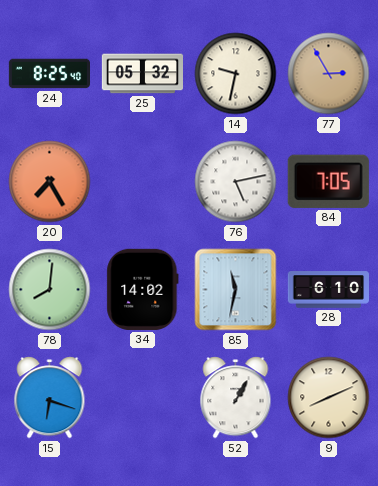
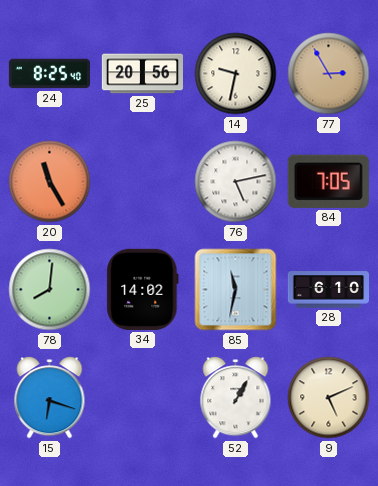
25: 05:32 -> 20:56
20: 7:25 -> 11:25
9: 8:11 -> 5:11
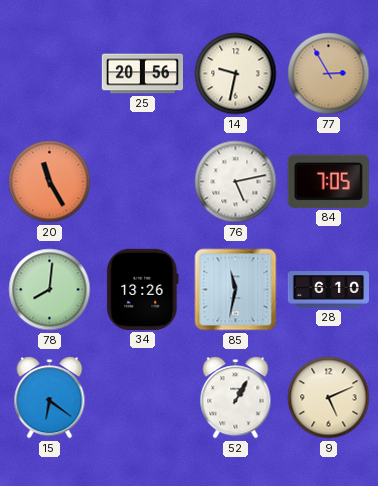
24: 8:25 -> none
34: 14:02 -> 13:26
15: 6:18 -> 6:21
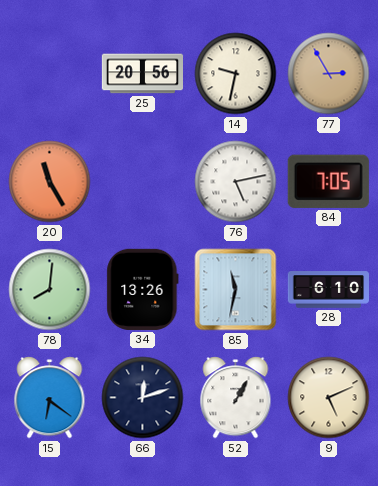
66: none -> 12:12
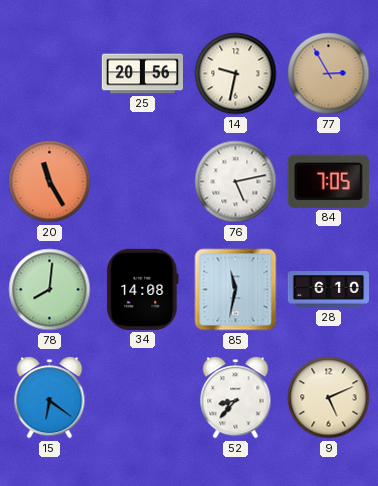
34: 13:26 -> 14:08
66: 12:12 -> none
52: 1:05 -> 8:37
